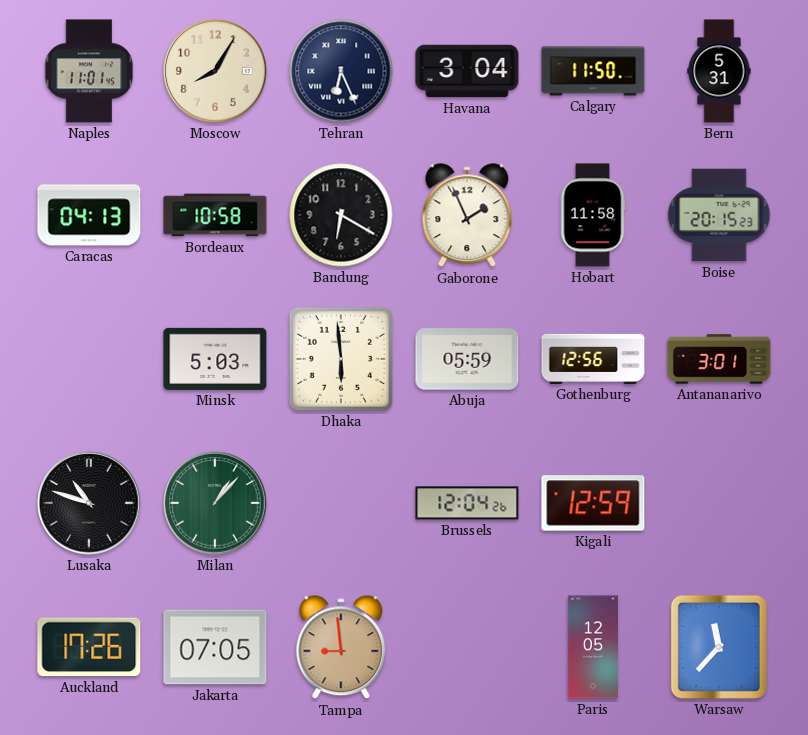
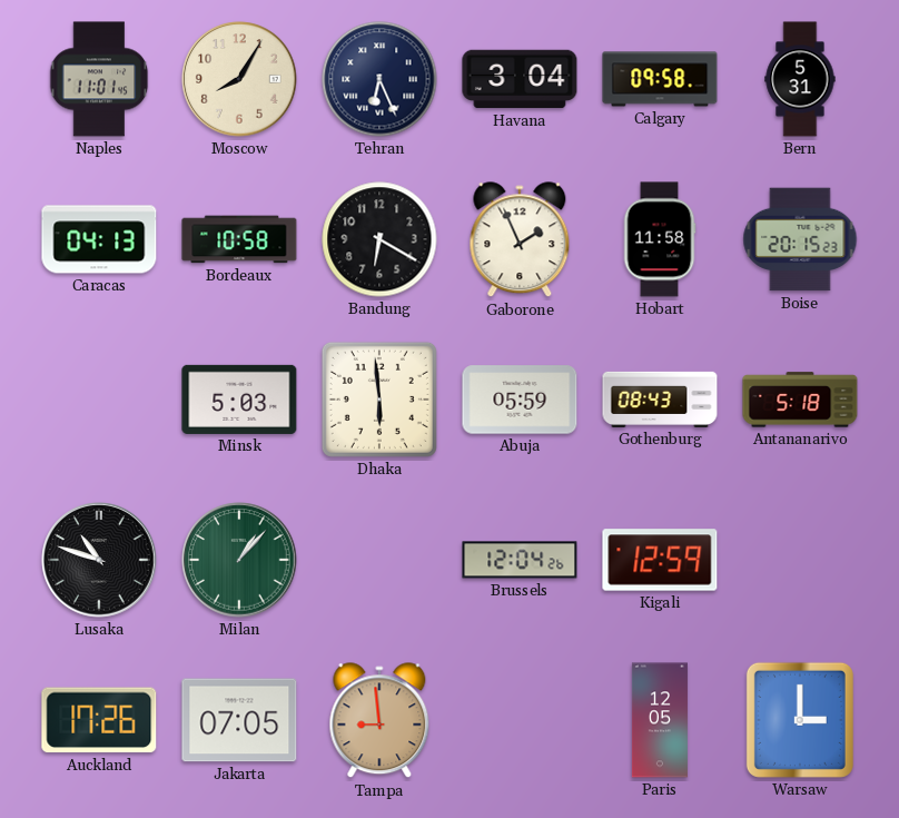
Calgary: 11:50 -> 09:58
Gothenburg: 12:56 -> 08:43
Antananarivo: 3:01 -> 5:18
Warsaw: 11:37 -> 3:00
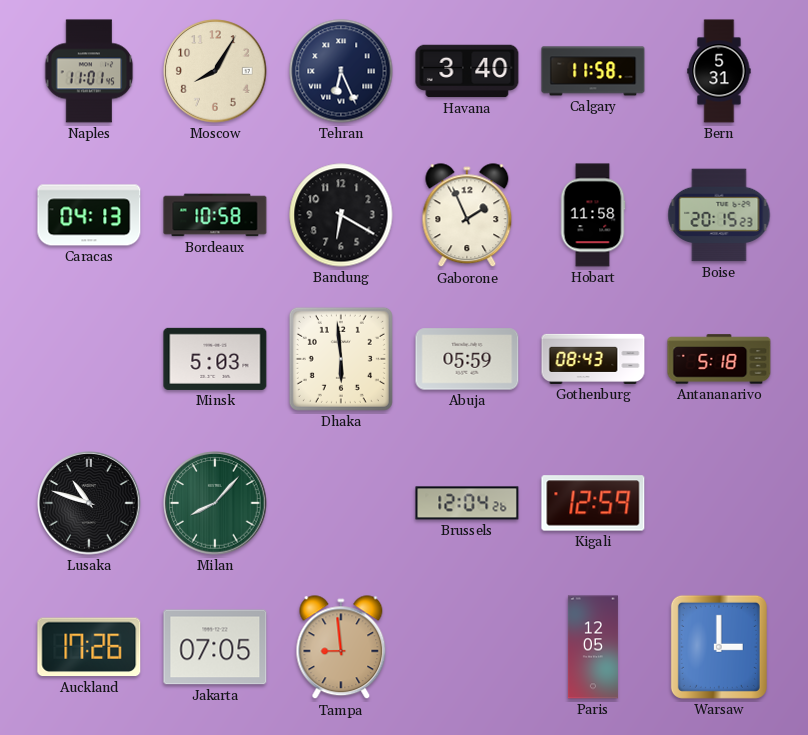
Havana: 3:04 -> 3:40
Calgary: 09:58 -> 11:58
Milan: 1:07 -> 8:07
